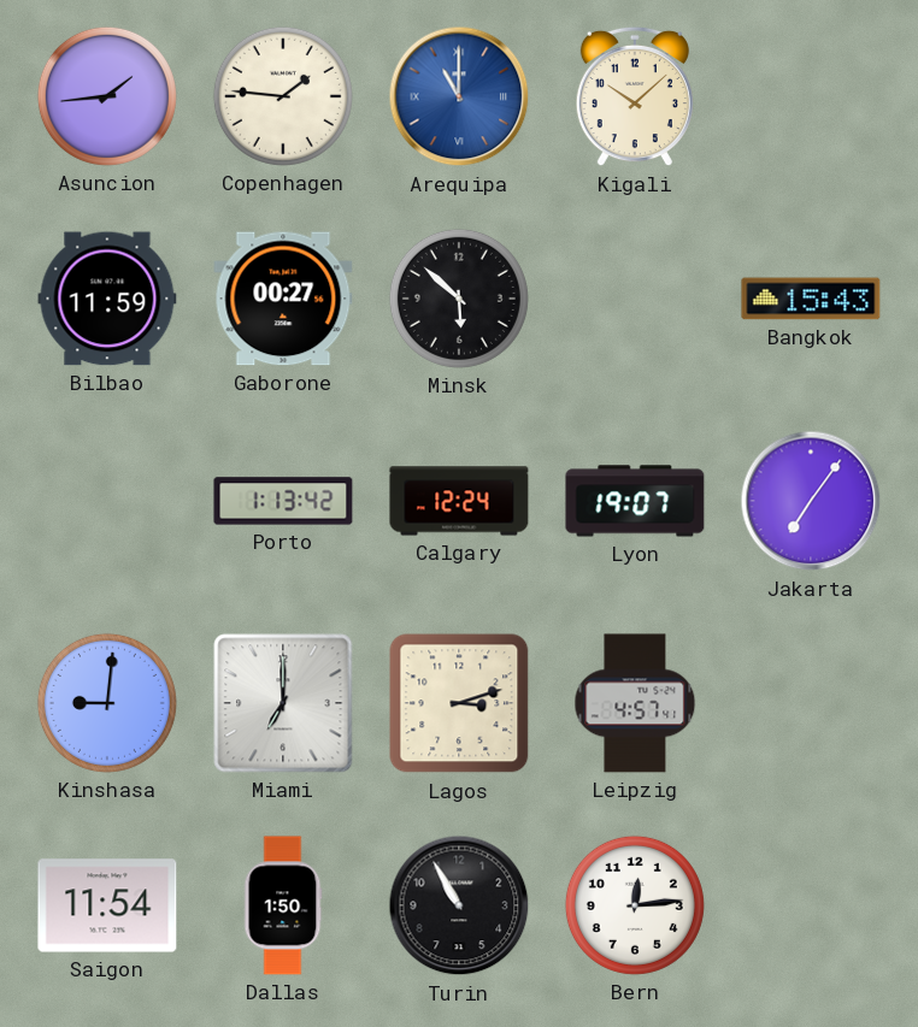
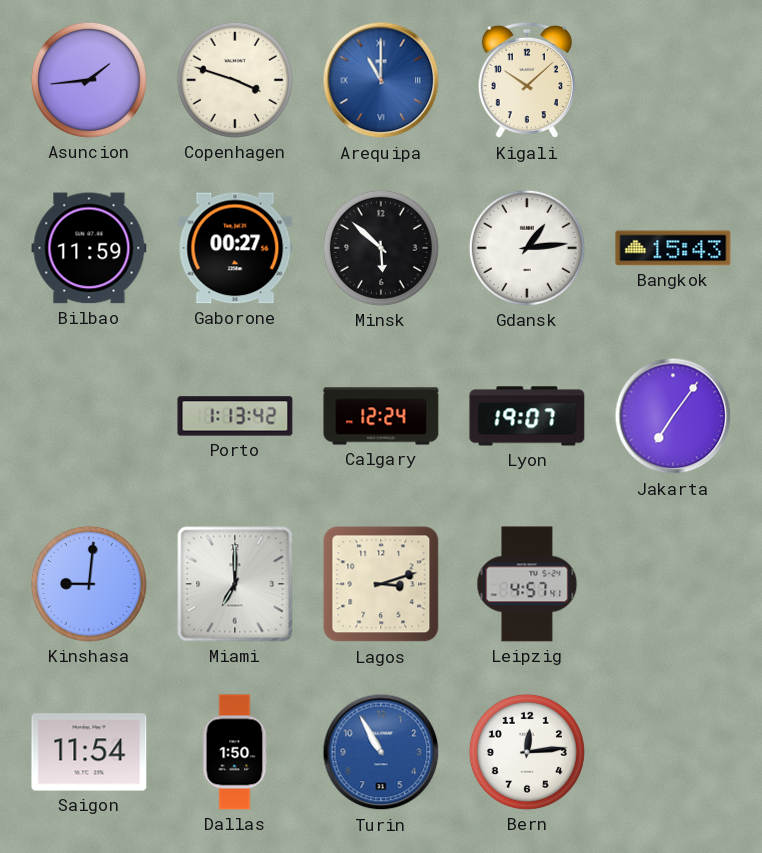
Copenhagen: 1:46 -> 3:48
Gdansk: none -> 1:14
Turin dial: black -> blue
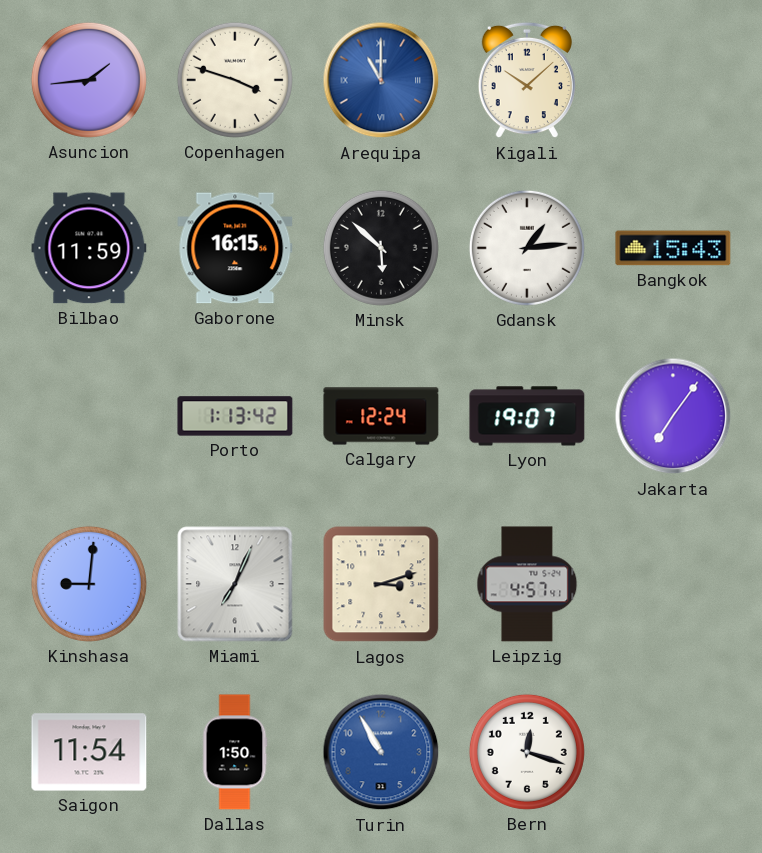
Gaborone: 00:27 -> 16:15
Miami: 7:00 -> 7:04
Bern: 12:14 -> 12:18
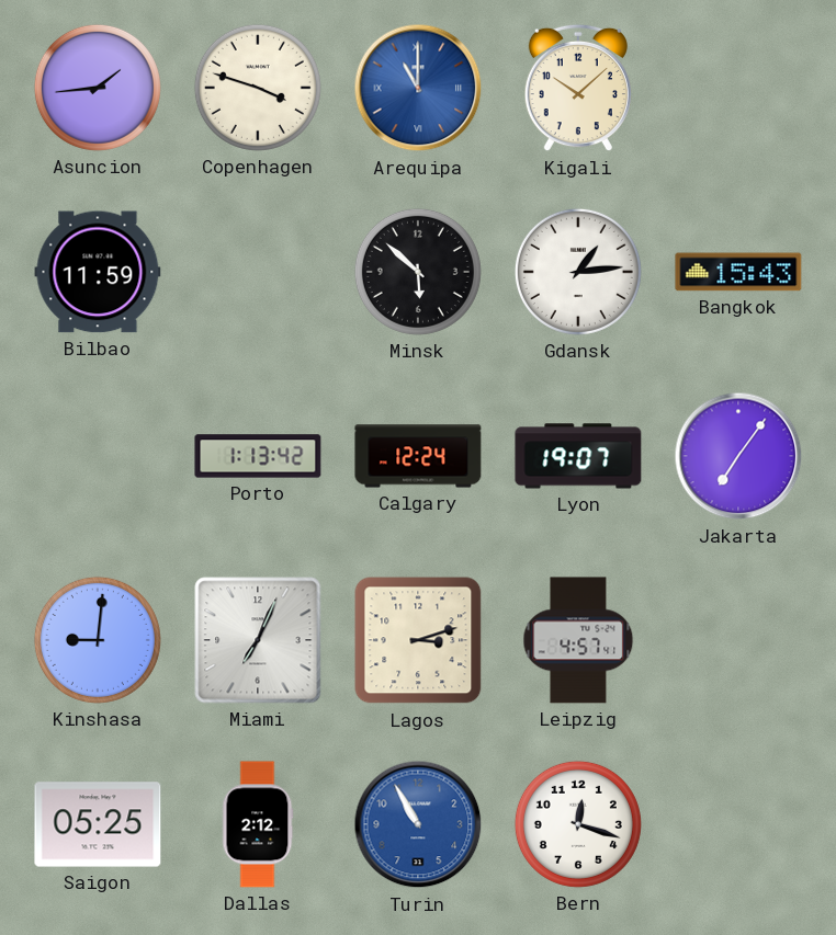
Gaborone: 16:15 -> none
Saigon: 11:54 -> 05:25
Dallas: 1:50 -> 2:12
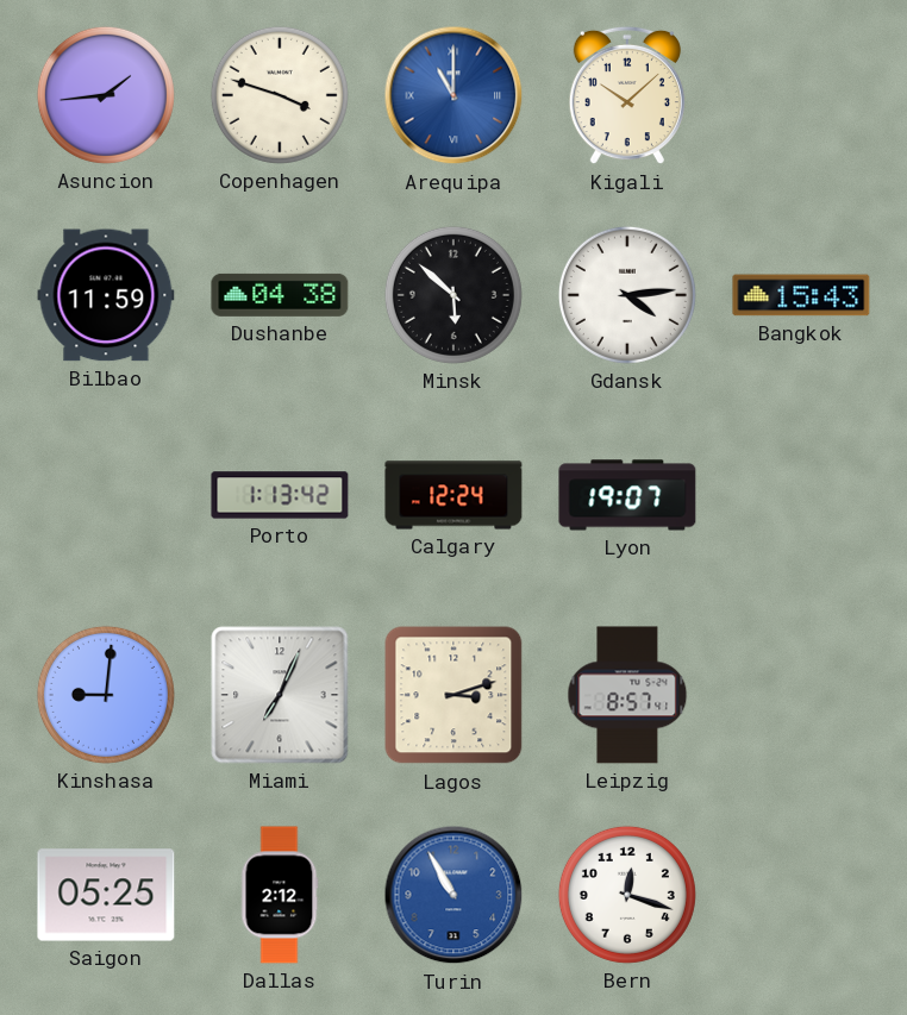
Dushanbe: none -> 04:38
Gdansk: 1:14 -> 4:14
Jakarta: 7:06 -> none
Leipzig: 4:57 -> 8:57
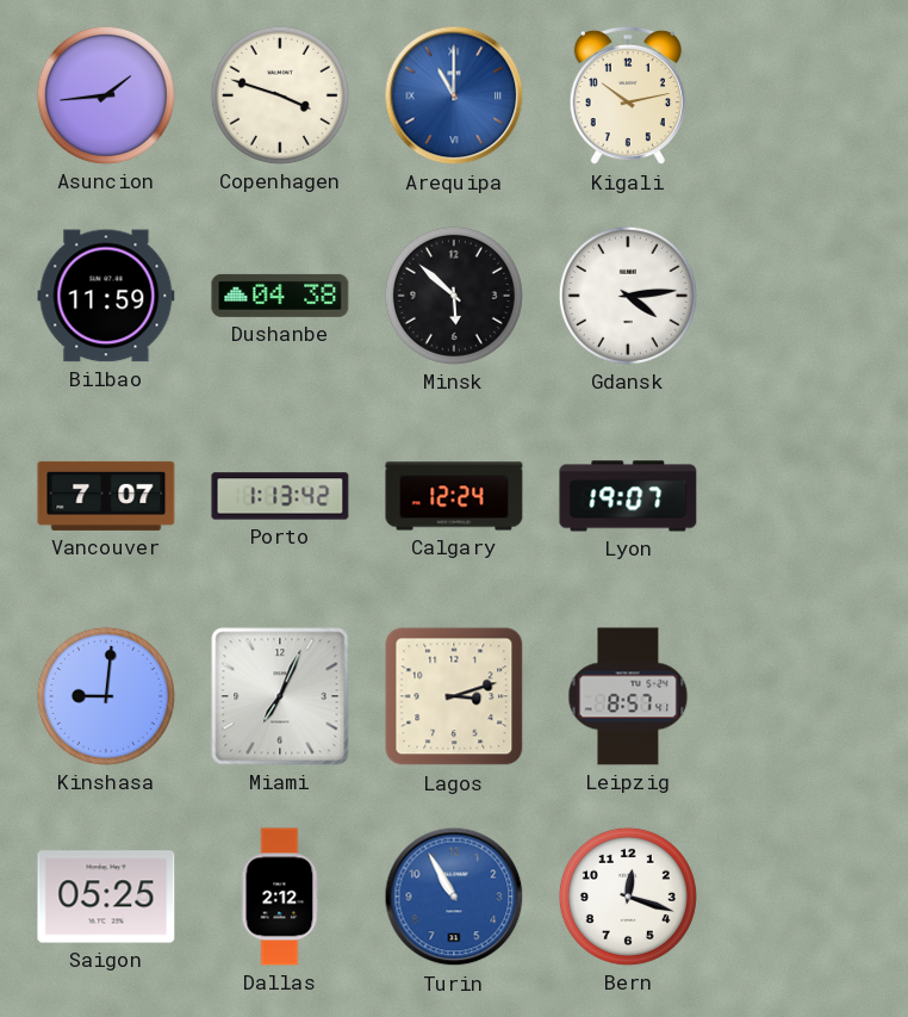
Kigali: 10:08 -> 10:13
Bangkok: 15:43 -> none
Vancouver: none -> 7:07
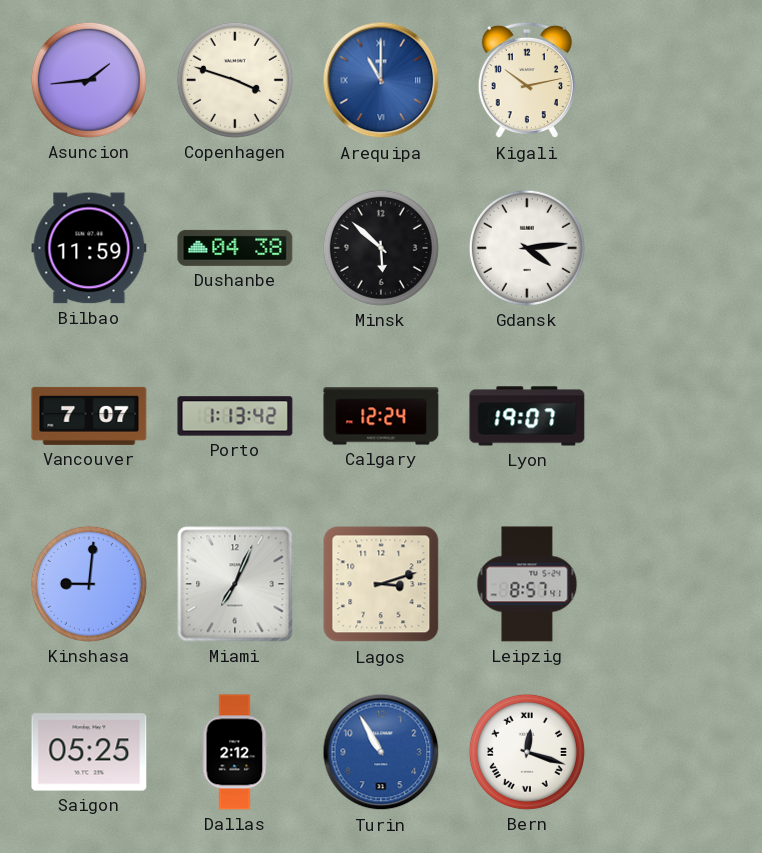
Bern numerals: Arabic -> Roman
